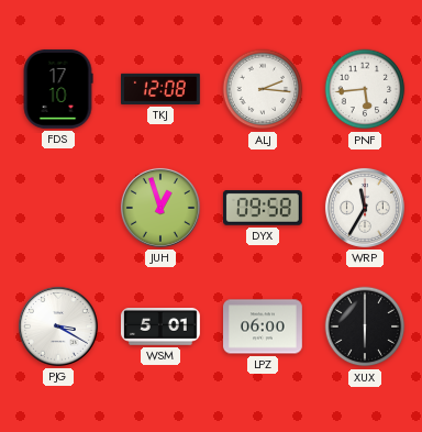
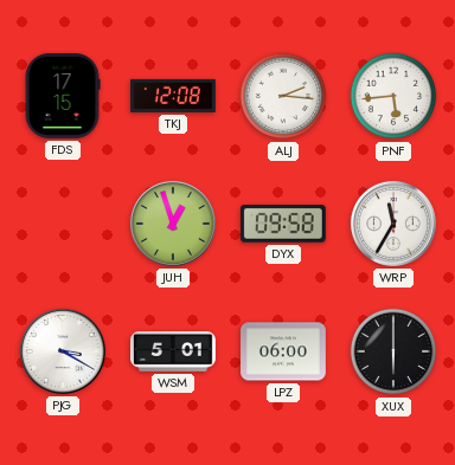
FDS: 17:10 -> 17:15
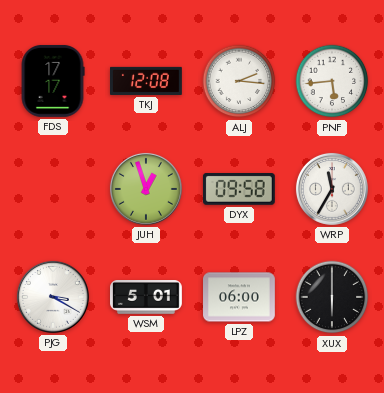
FDS: 17:15 -> 17:17
